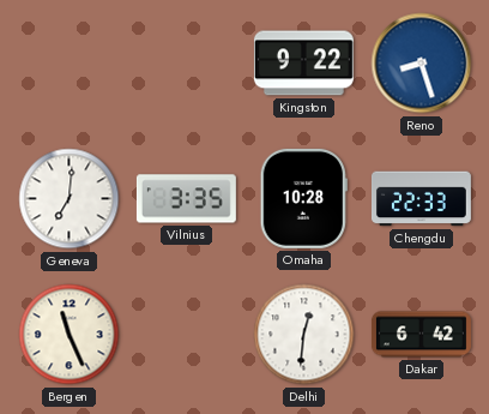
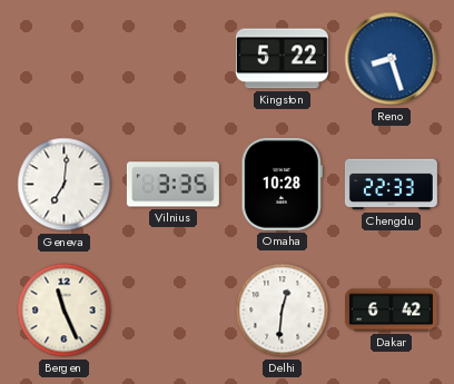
Kingston: 9:22 -> 5:22
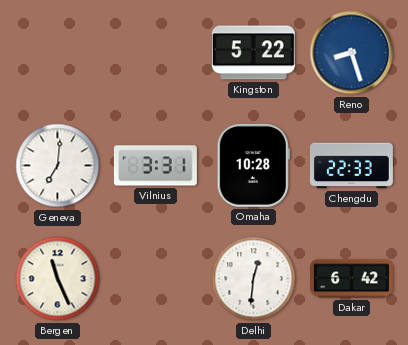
Vilnius: 3:35 -> 3:31
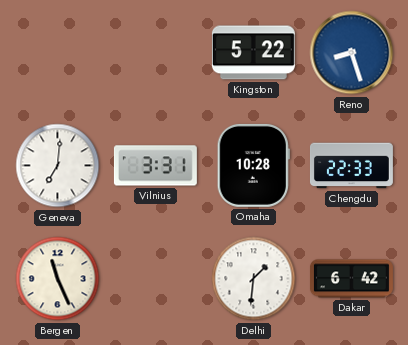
Delhi: 12:31 -> 1:31
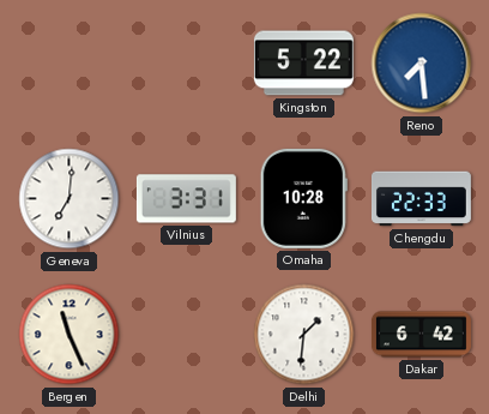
Reno: 8:27 -> 7:29
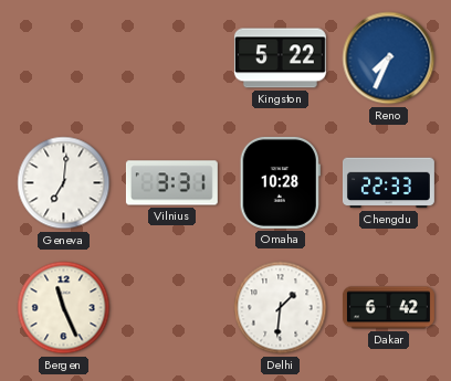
Reno: 7:29 -> 7:34
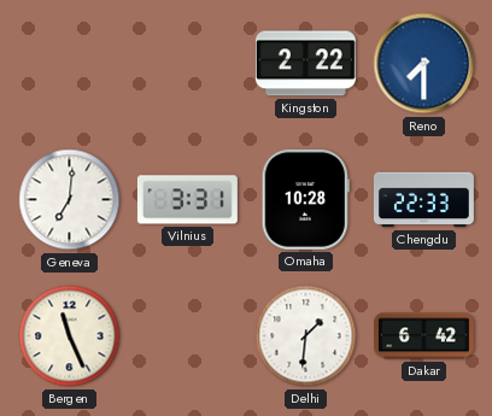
Kingston: 5:22 -> 2:22
Reno: 7:34 -> 7:30
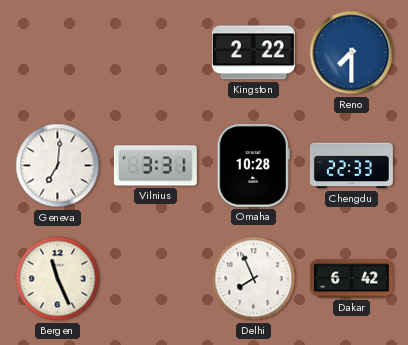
Delhi: 1:31 -> 7:56
